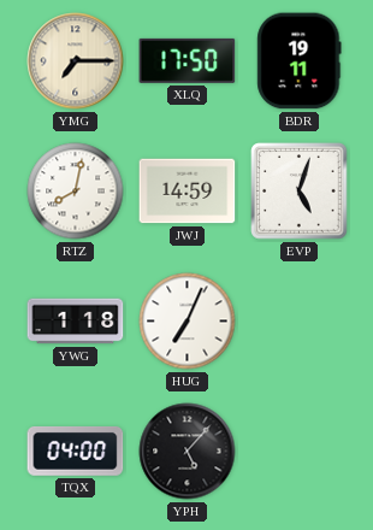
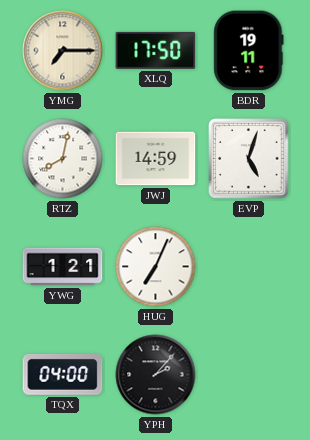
YWG: 1:18 -> 1:21
YPH: 5:07 -> 2:07
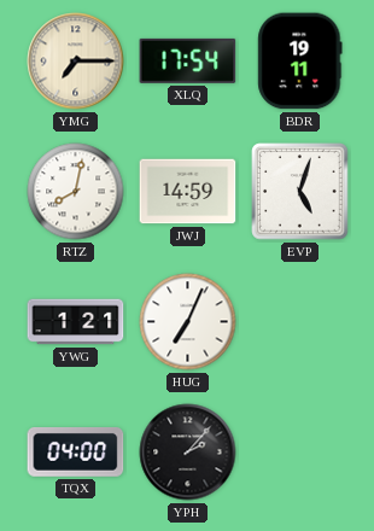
XLQ: 17:50 -> 17:54
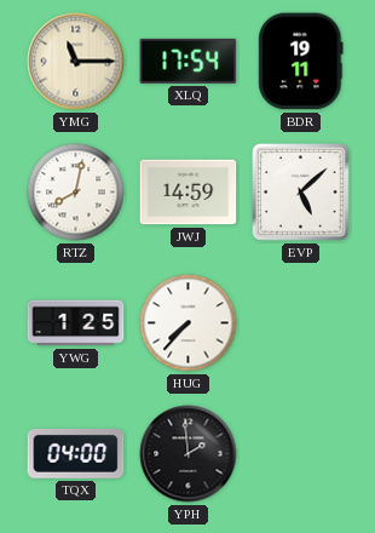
YMG: 7:15 -> 11:15
EVP: 5:03 -> 5:08
YWG: 1:21 -> 1:25
HUG: 7:04 -> 7:37
YPH: 2:07 -> 1:59
